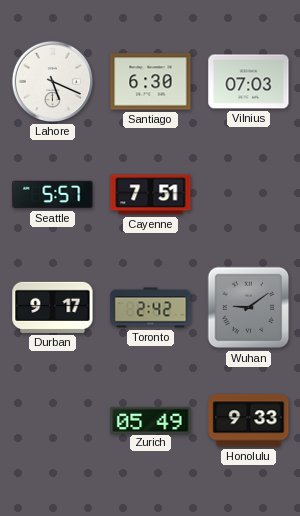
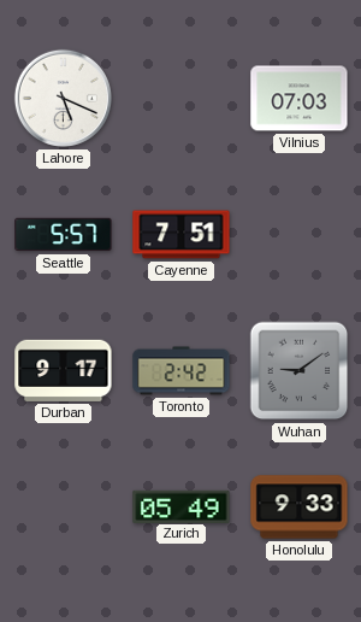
Santiago: 6:30 -> none
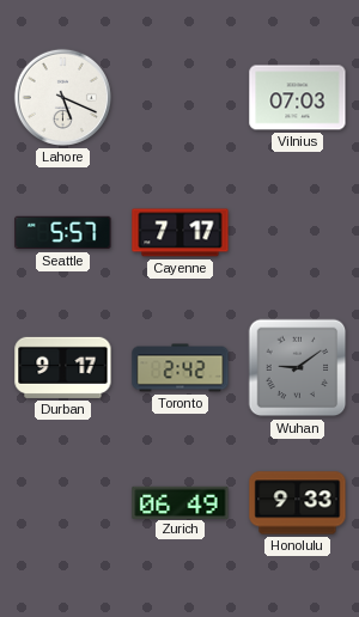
Cayenne: 7:51 -> 7:17
Zurich: 05:49 -> 06:49
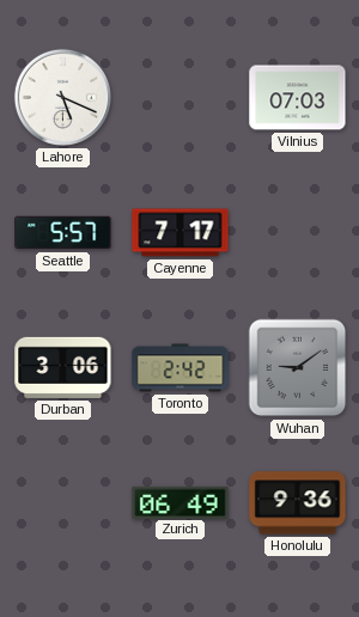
Durban: 9:17 -> 3:06
Honolulu: 9:33 -> 9:36
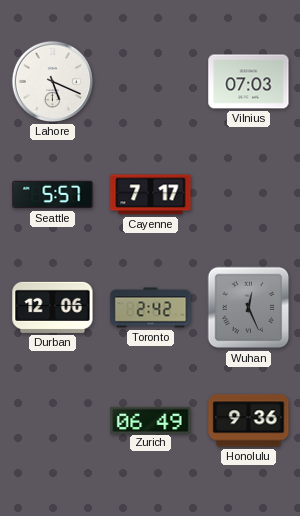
Durban: 3:06 -> 12:06
Wuhan: 9:09 -> 12:26
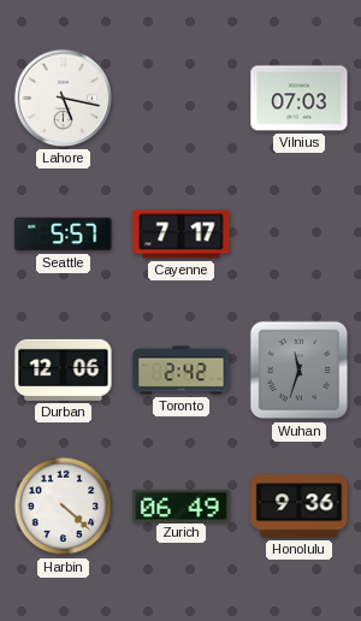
Lahore: 5:19 -> 5:17
Wuhan: 12:26 -> 11:33
Harbin: none -> 4:22
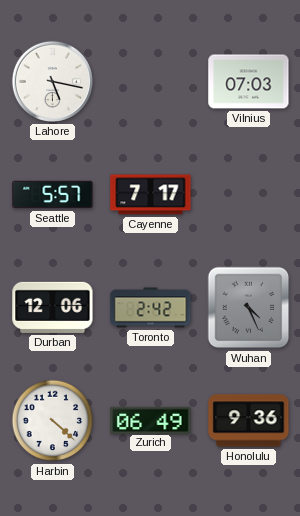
Wuhan: 11:33 -> 4:26
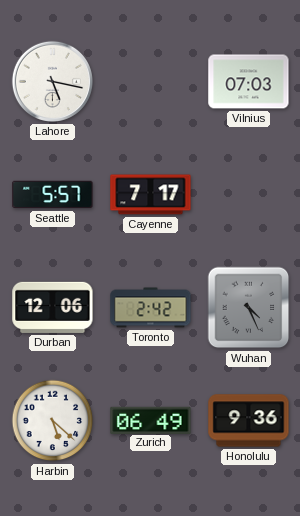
Harbin: 4:22 -> 5:22
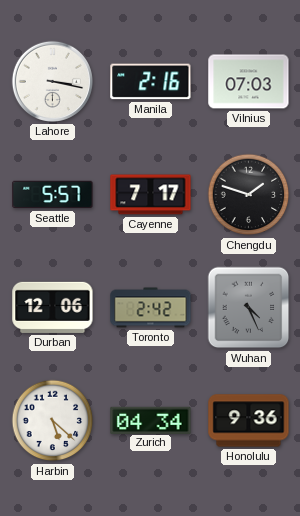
Lahore: 5:17 -> 3:17
Manila: none -> 2:16
Chengdu: none -> 1:48
Zurich: 06:49 -> 04:34
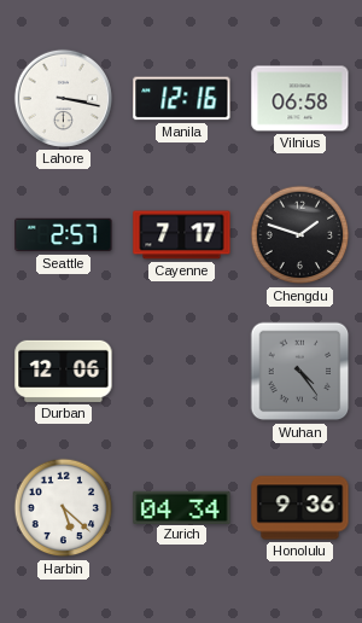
Manila: 2:16 -> 12:16
Vilnius: 07:03 -> 06:58
Seattle: 5:57 -> 2:57
Toronto: 2:42 -> none
Wuhan: 4:26 -> 4:24
